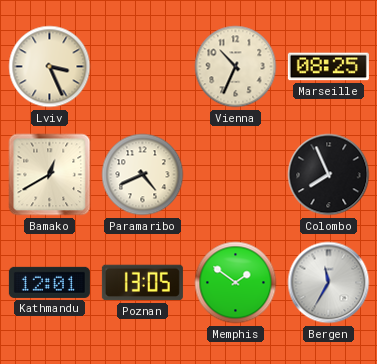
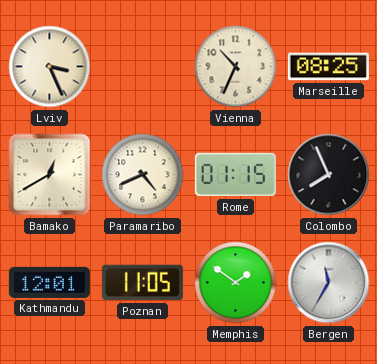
Rome: none -> 01:15
Poznan: 13:05 -> 11:05
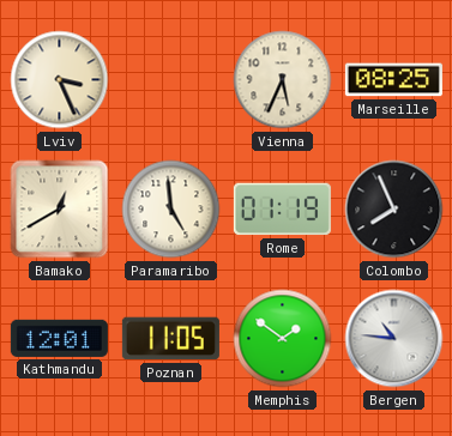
Vienna: 10:34 -> 5:34
Paramaribo: 4:41 -> 4:59
Rome: 01:15 -> 01:19
Bergen: 11:35 -> 10:46
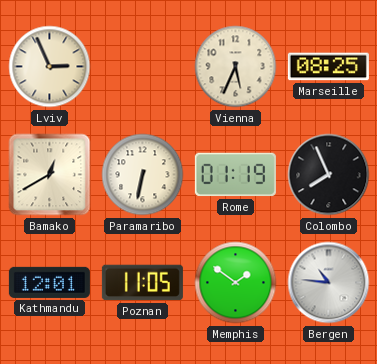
Lviv: 3:26 -> 2:56
Paramaribo: 4:59 -> 6:32
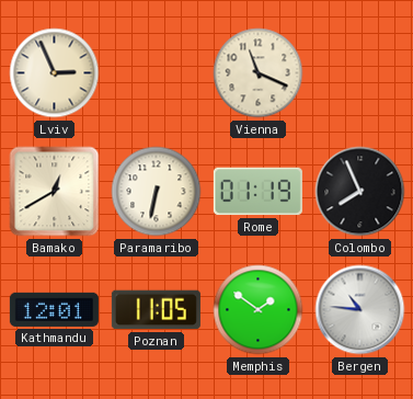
Vienna: 5:34 -> 11:19
Marseille: 08:25 -> none
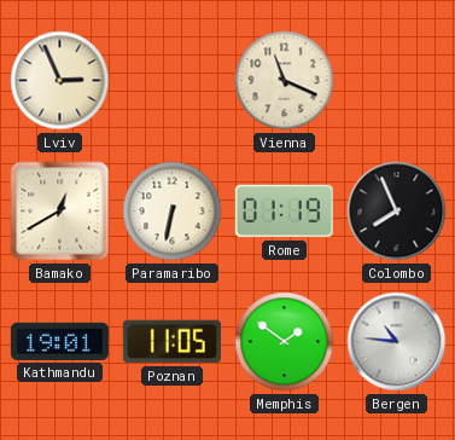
Kathmandu: 12:01 -> 19:01
